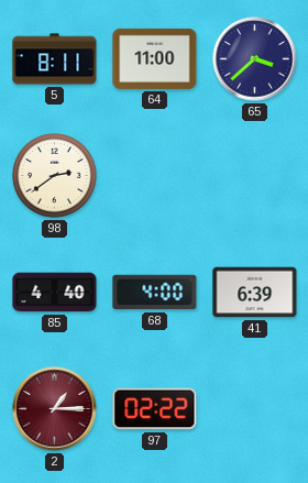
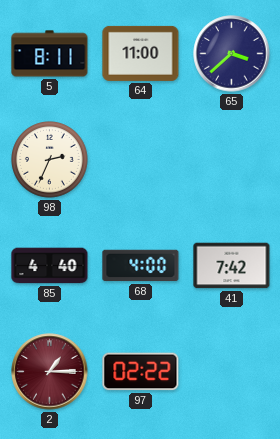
98: 2:39 -> 2:34
41: 6:39 -> 7:42
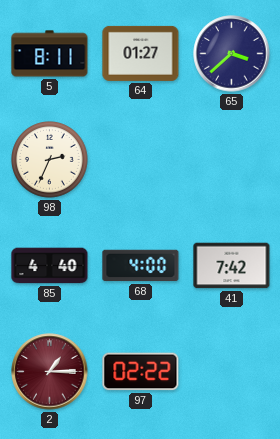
64: 11:00 -> 01:27
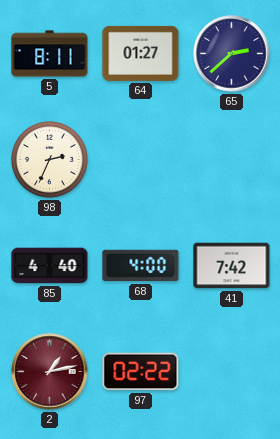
65: 3:38 -> 2:38
2: 1:15 -> 1:13
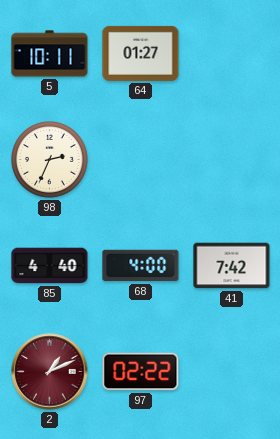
5: 8:11 -> 10:11
65: 2:38 -> none
2: 1:13 -> 1:11
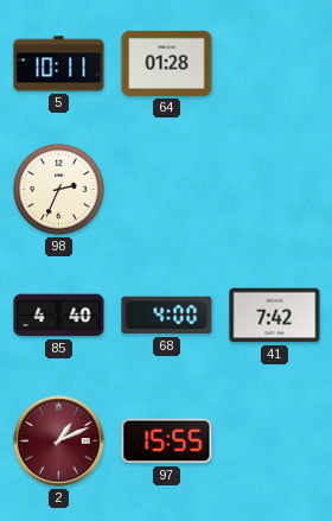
64: 01:27 -> 01:28
97: 02:22 -> 15:55
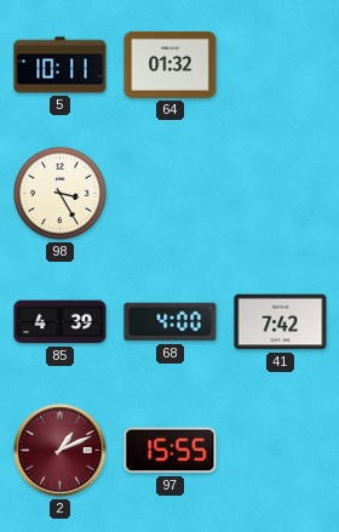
64: 01:28 -> 01:32
98: 2:34 -> 3:25
85: 4:40 -> 4:39
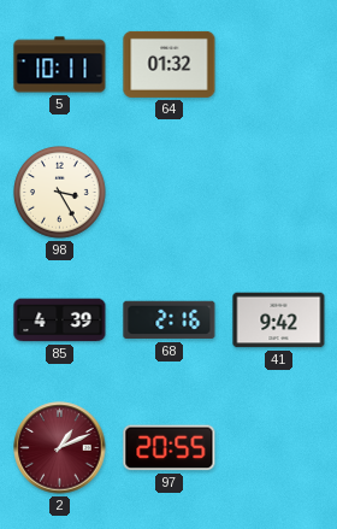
68: 4:00 -> 2:16
41: 7:42 -> 9:42
97: 15:55 -> 20:55
